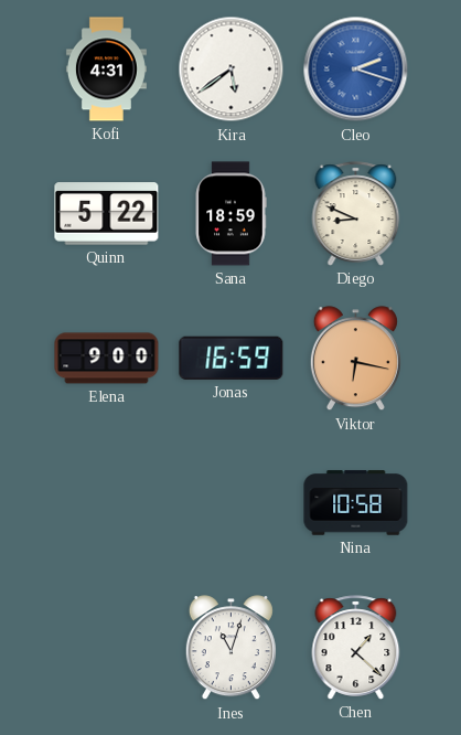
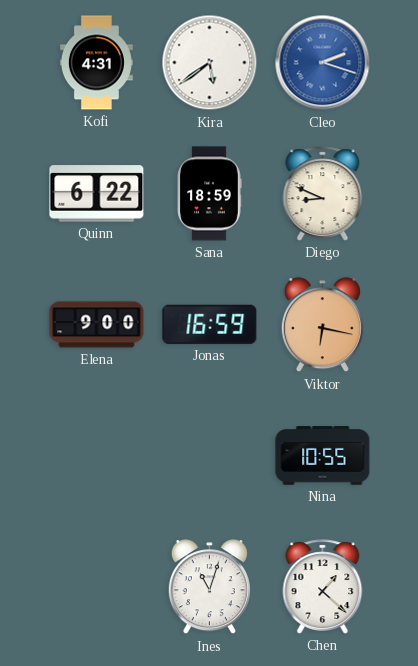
Quinn: 5:22 -> 6:22
Nina: 10:58 -> 10:55
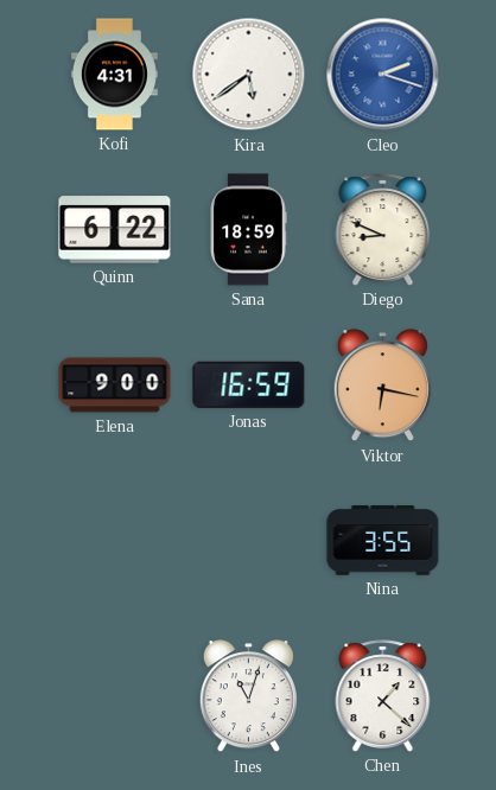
Nina: 10:55 -> 3:55
